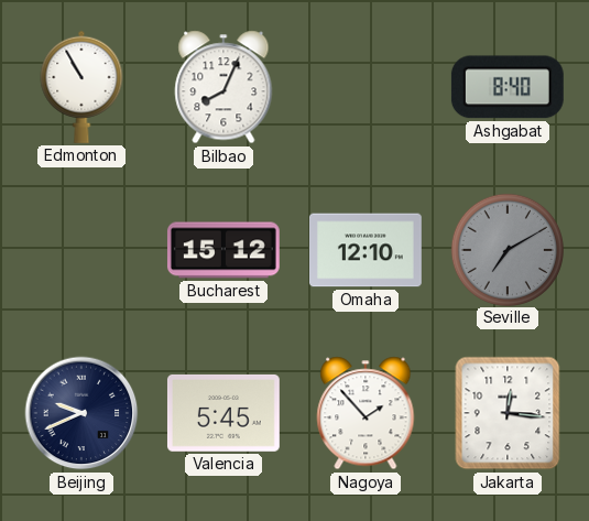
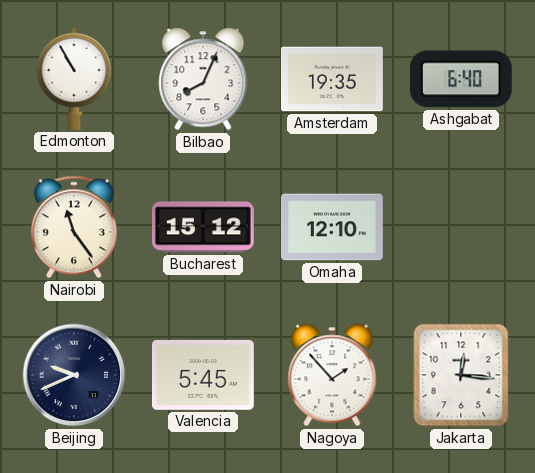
Amsterdam: none -> 19:35
Ashgabat: 8:40 -> 6:40
Nairobi: none -> 11:24
Seville: 7:10 -> none
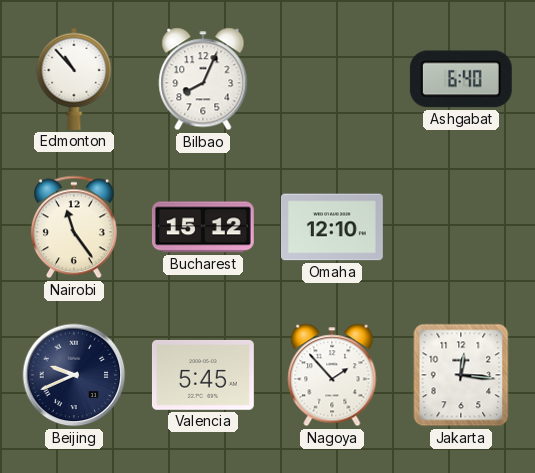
Edmonton: 10:55 -> 10:53
Amsterdam: 19:35 -> none
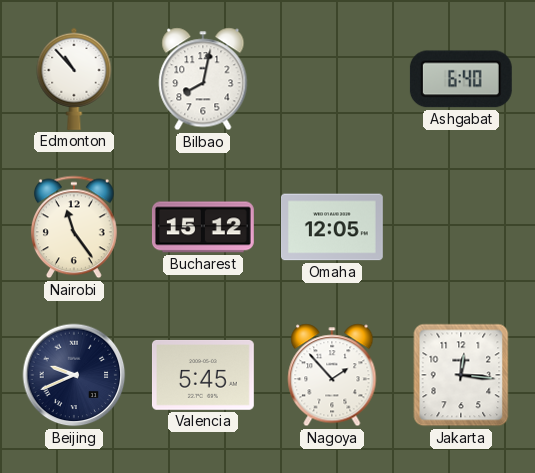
Bilbao: 8:04 -> 8:02
Omaha: 12:10 -> 12:05
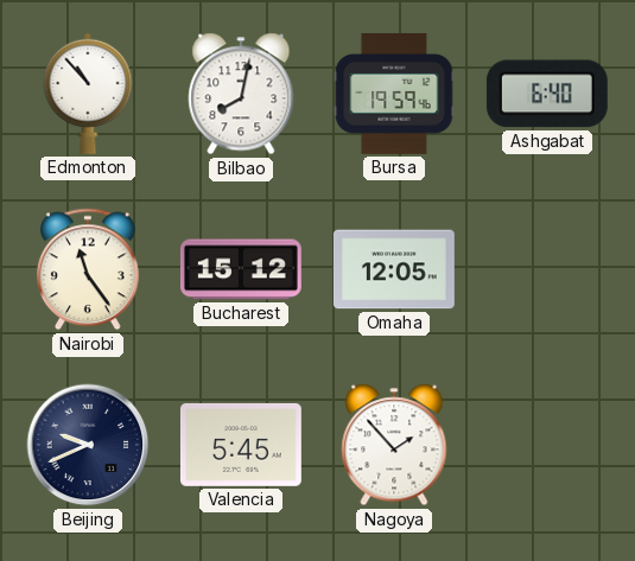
Bursa: none -> 19:59
Jakarta: 12:16 -> none
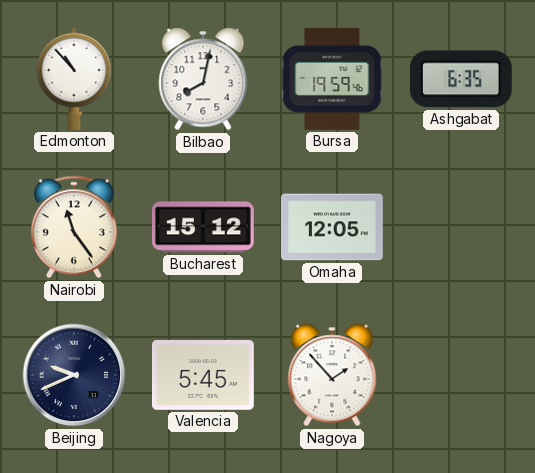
Ashgabat: 6:40 -> 6:35
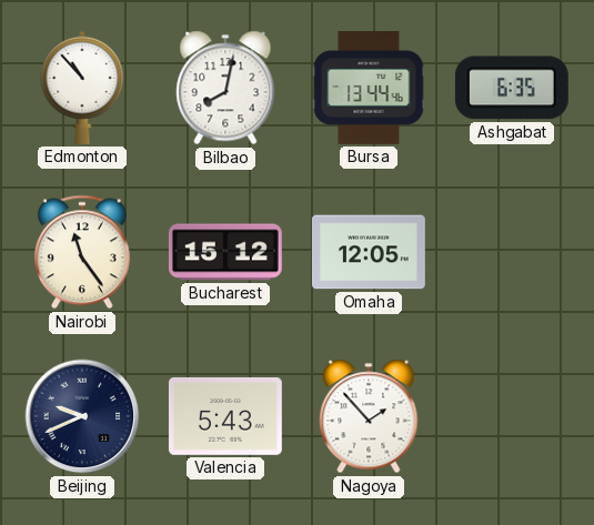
Bursa: 19:59 -> 13:44
Valencia: 5:45 -> 5:43
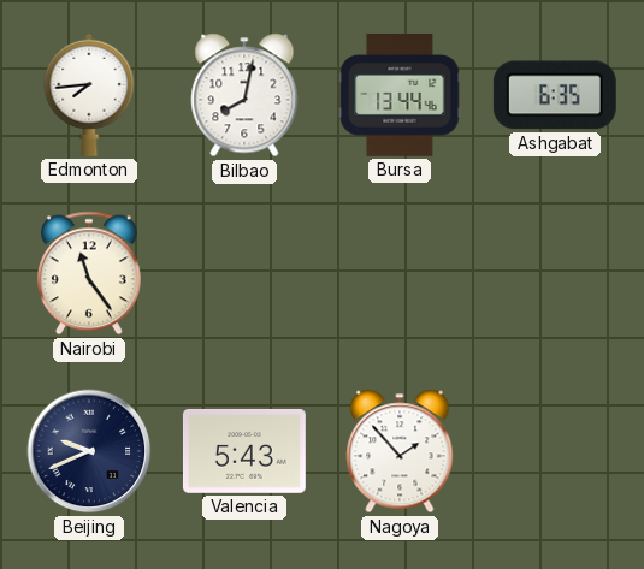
Edmonton: 10:53 -> 7:44
Bucharest: 15:12 -> none
Omaha: 12:05 -> none
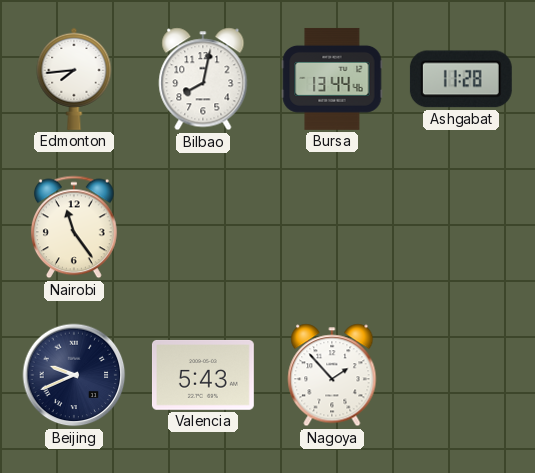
Ashgabat: 6:35 -> 11:28
